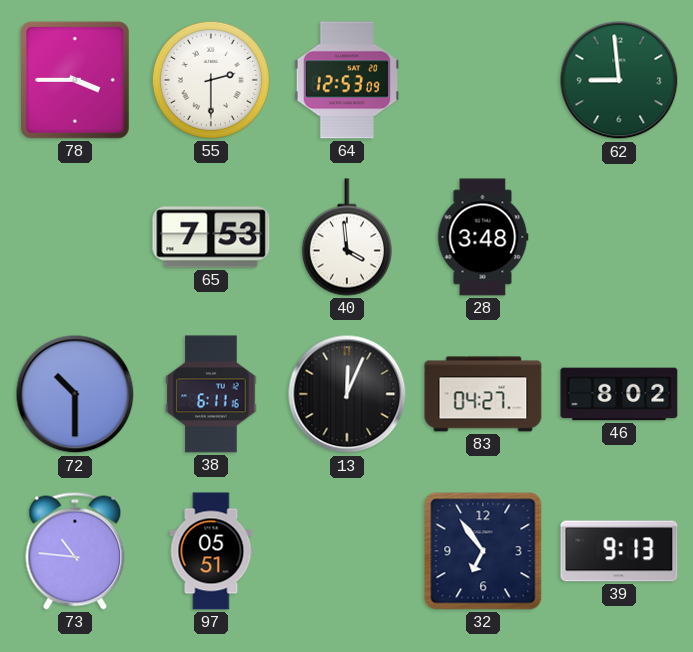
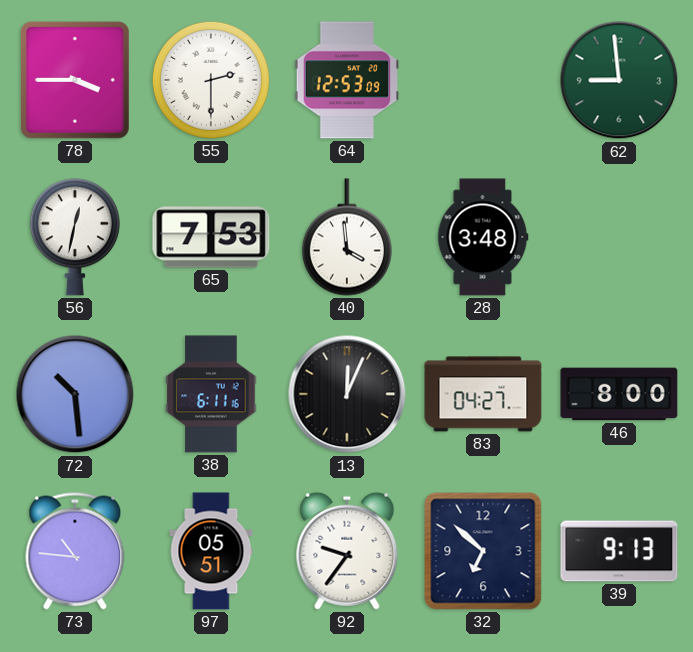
56: none -> 12:32
72: 10:30 -> 10:29
46: 8:02 -> 8:00
92: none -> 9:36
32: 6:54 -> 6:52
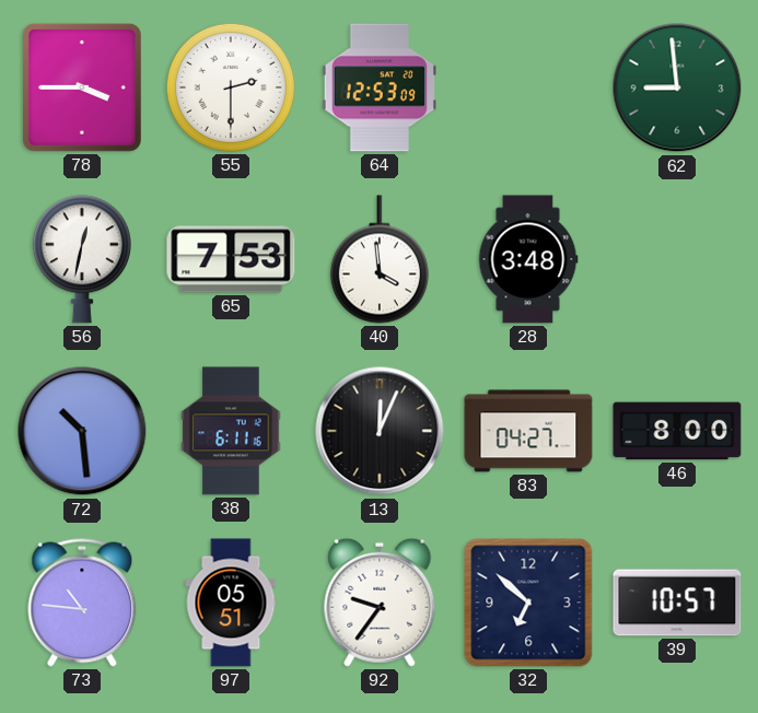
39: 9:13 -> 10:57
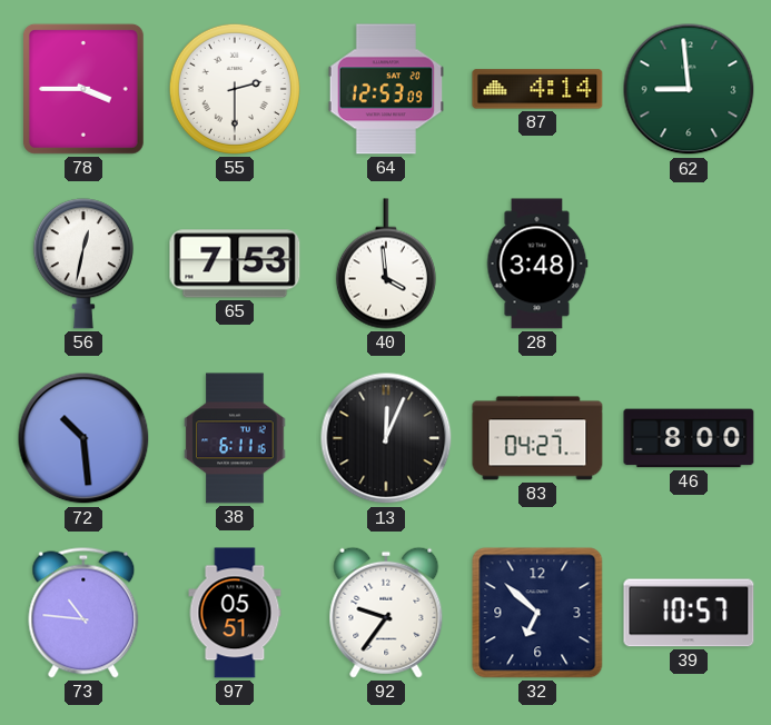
87: none -> 4:14
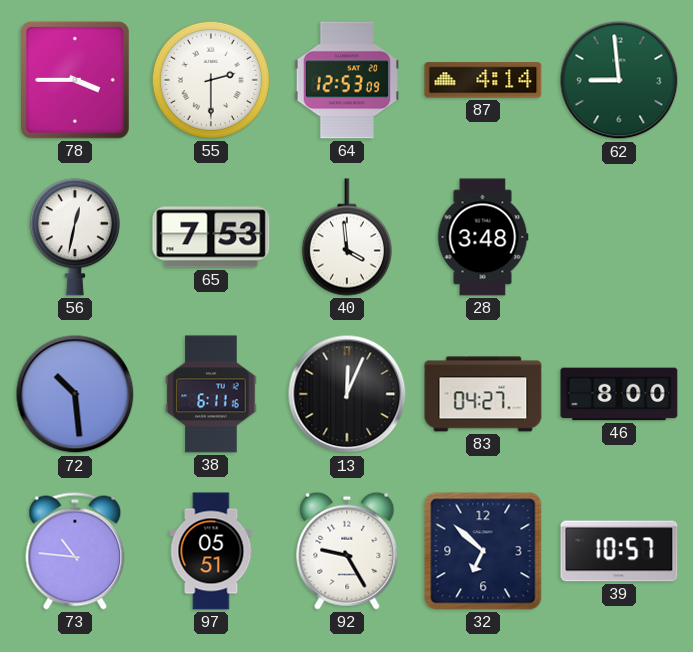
92: 9:36 -> 9:25
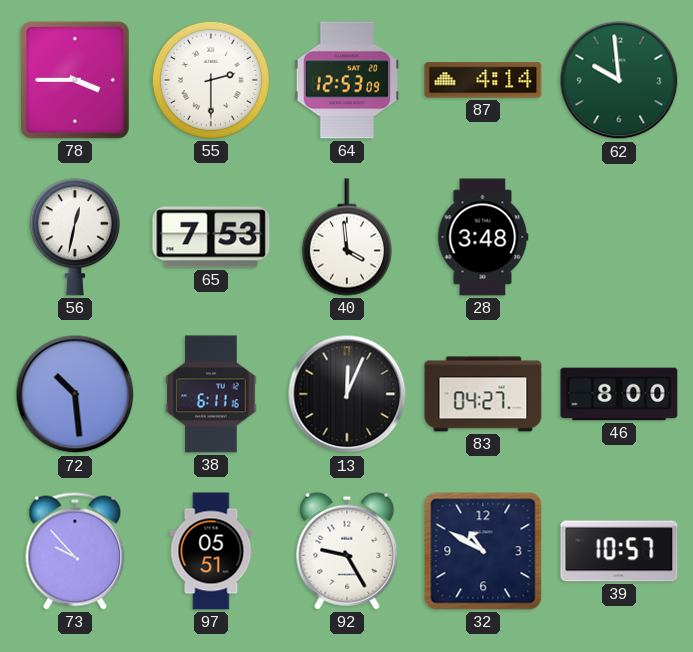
62: 8:59 -> 9:59
73: 10:46 -> 9:53
32: 6:52 -> 10:50
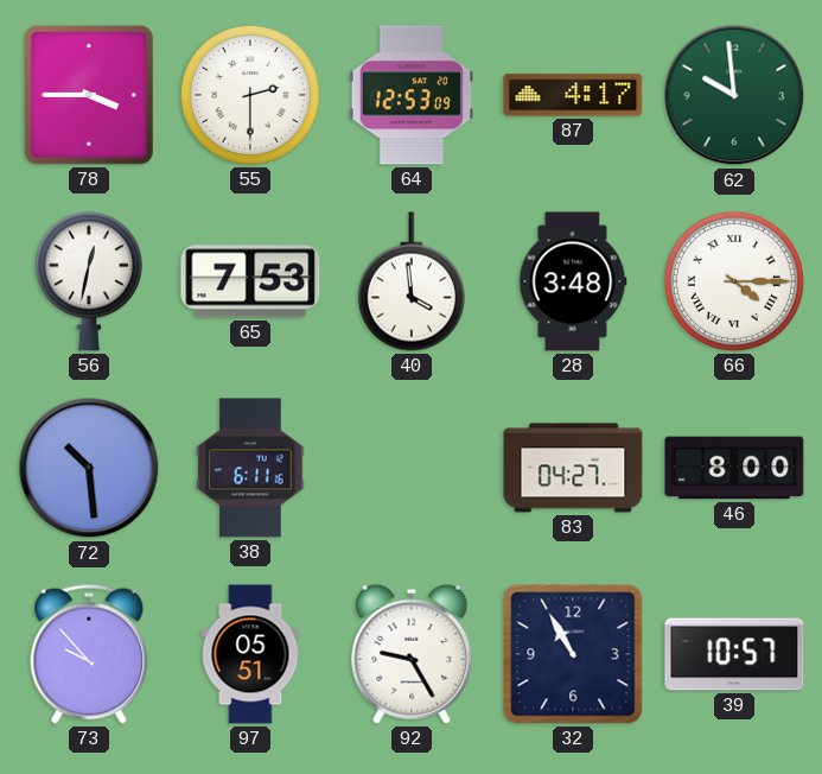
87: 4:14 -> 4:17
66: none -> 4:15
13: 12:04 -> none
32: 10:50 -> 10:55
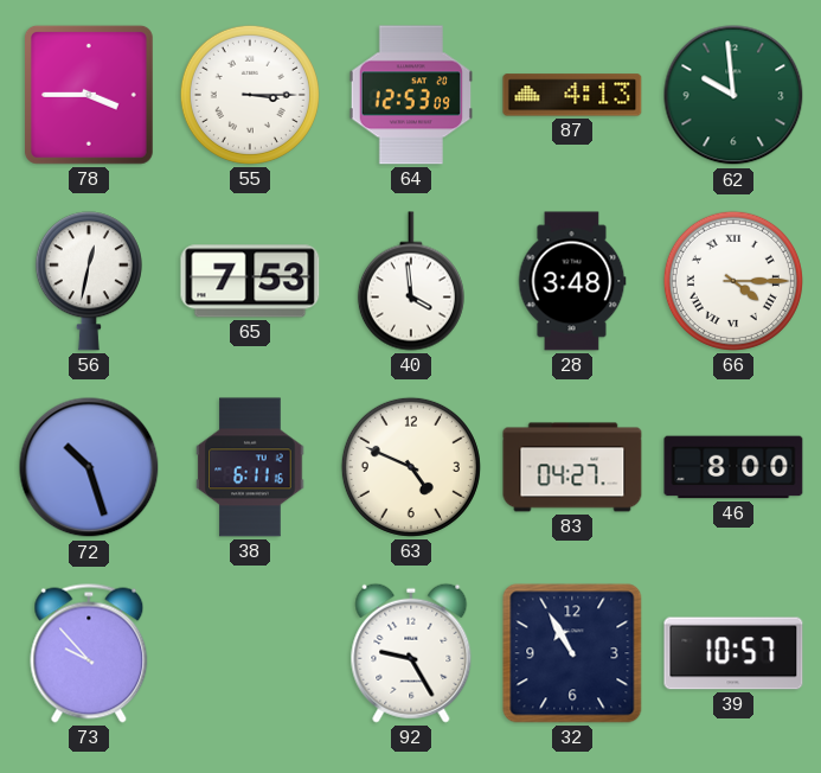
55: 2:30 -> 3:15
87: 4:17 -> 4:13
72: 10:29 -> 10:27
63: none -> 4:49
97: 05:51 -> none
